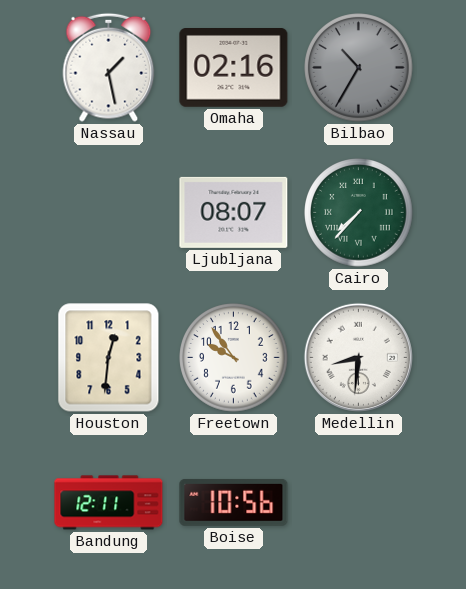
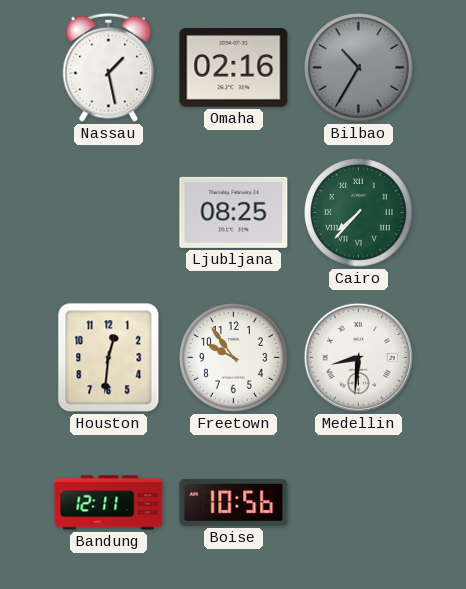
Ljubljana: 08:07 -> 08:25
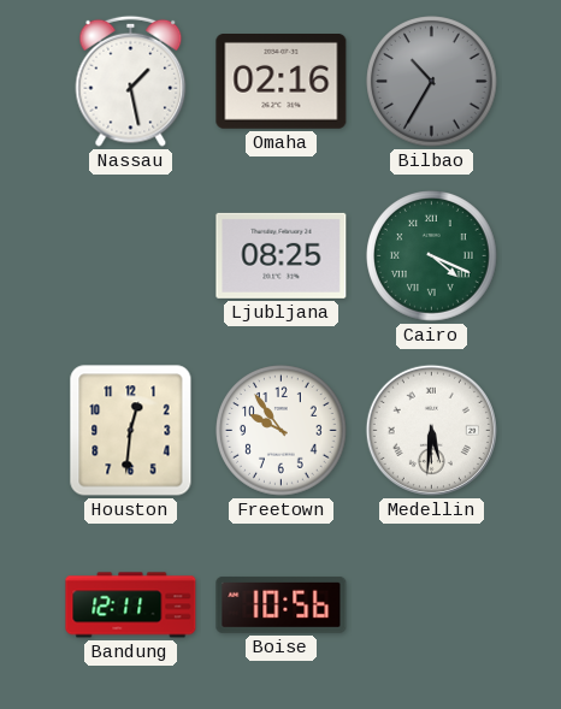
Cairo: 7:37 -> 4:19
Medellin: 8:31 -> 5:31
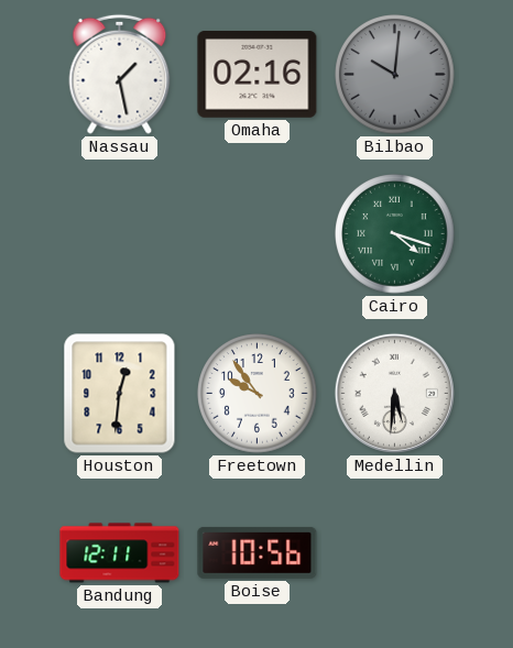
Bilbao: 10:35 -> 10:01
Ljubljana: 08:25 -> none
Cairo: 4:19 -> 4:18
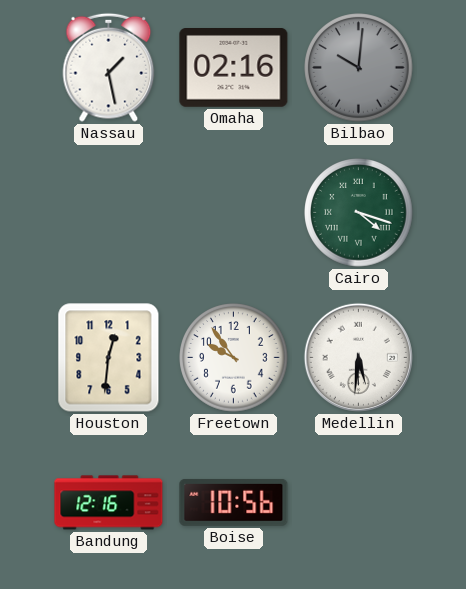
Bandung: 12:11 -> 12:16
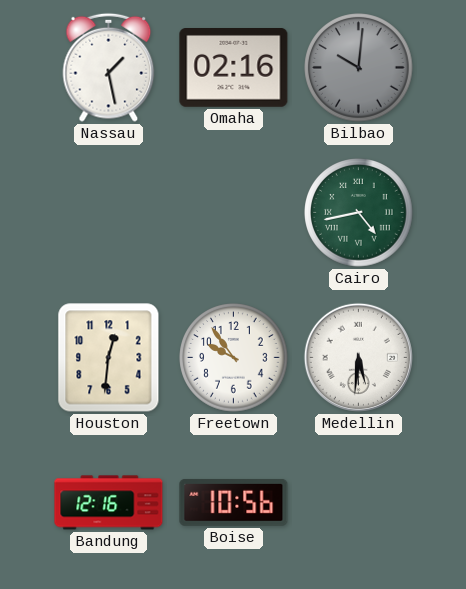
Cairo: 4:18 -> 4:43
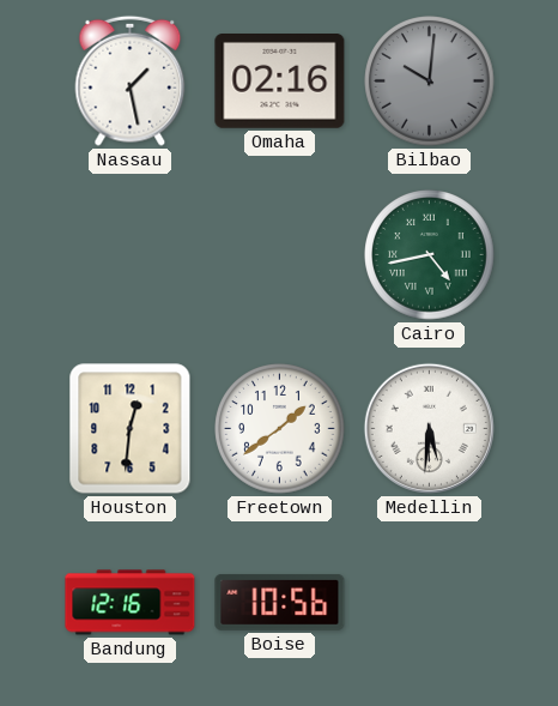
Freetown: 9:54 -> 1:39
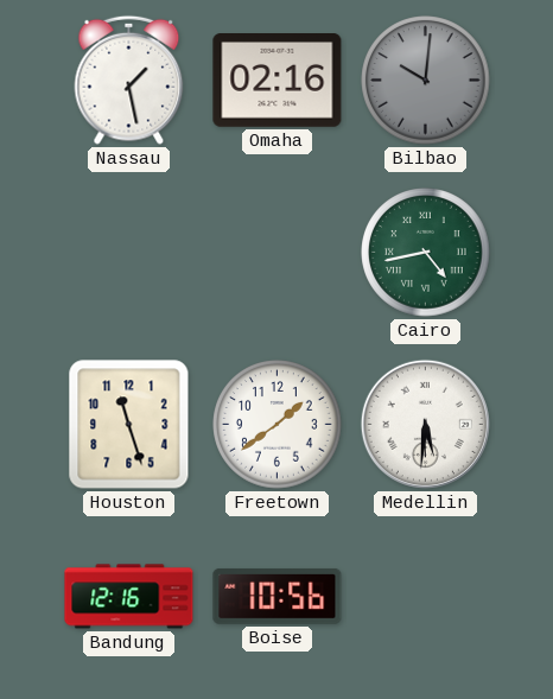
Houston: 12:31 -> 11:27
